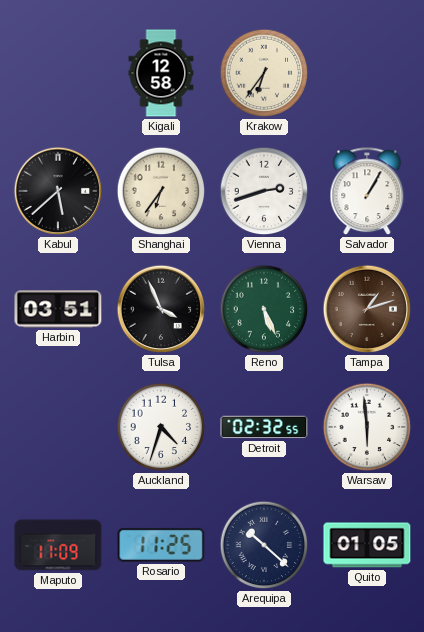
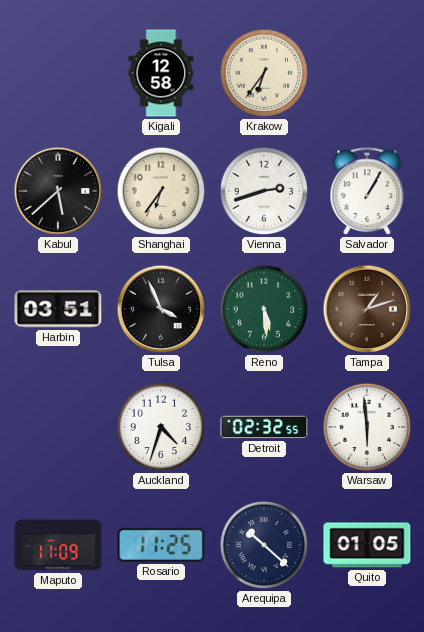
Reno: 5:26 -> 5:29
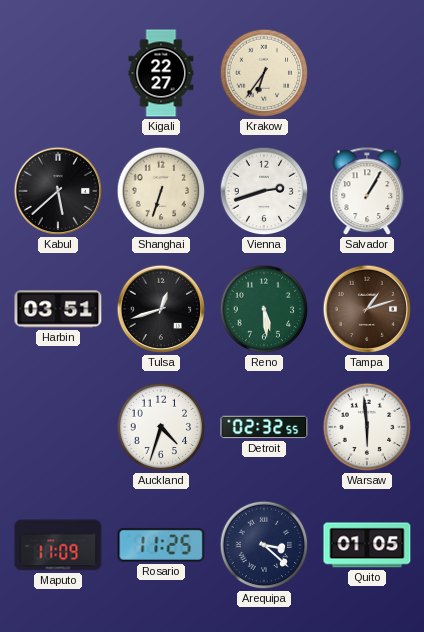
Kigali: 12:58 -> 22:27
Shanghai: 6:36 -> 6:33
Tulsa: 3:56 -> 12:42
Arequipa: 10:22 -> 3:22
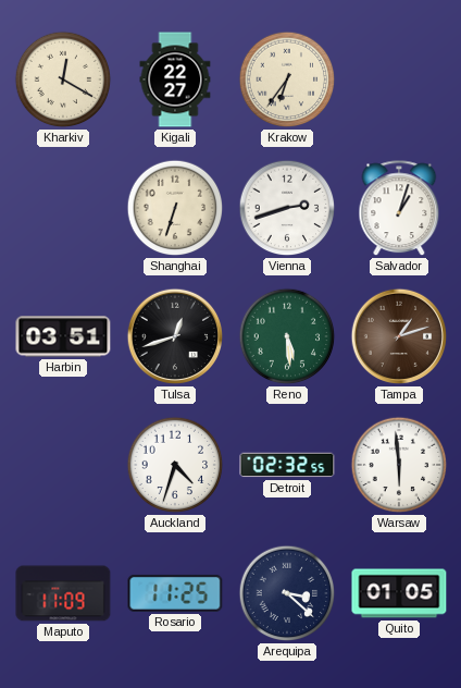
Kharkiv: none -> 12:20
Kabul: 5:38 -> none
Salvador: 1:05 -> 1:03
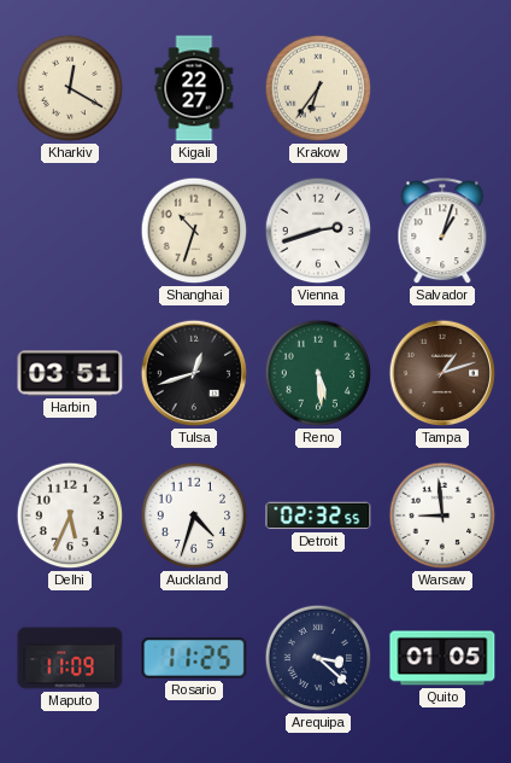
Shanghai: 6:33 -> 10:33
Delhi: none -> 5:34
Warsaw: 5:59 -> 8:59
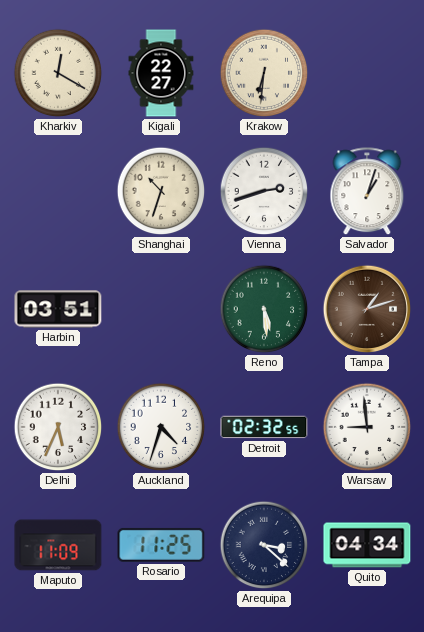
Krakow: 6:36 -> 6:31
Tulsa: 12:42 -> none
Quito: 01:05 -> 04:34
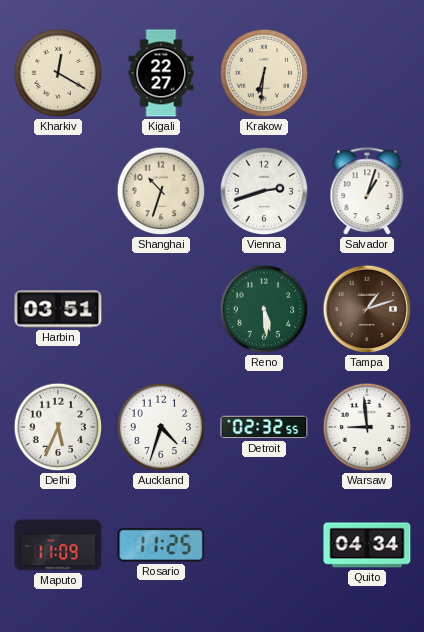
Arequipa: 3:22 -> none
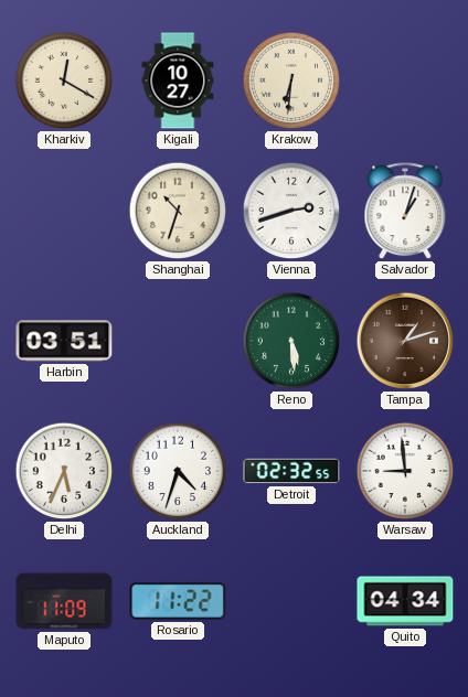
Kigali: 22:27 -> 10:27
Rosario: 11:25 -> 11:22
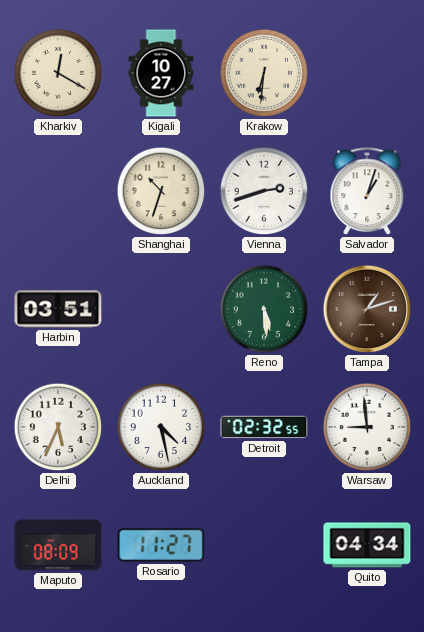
Auckland: 4:33 -> 4:28
Maputo: 11:09 -> 08:09
Rosario: 11:22 -> 11:27
